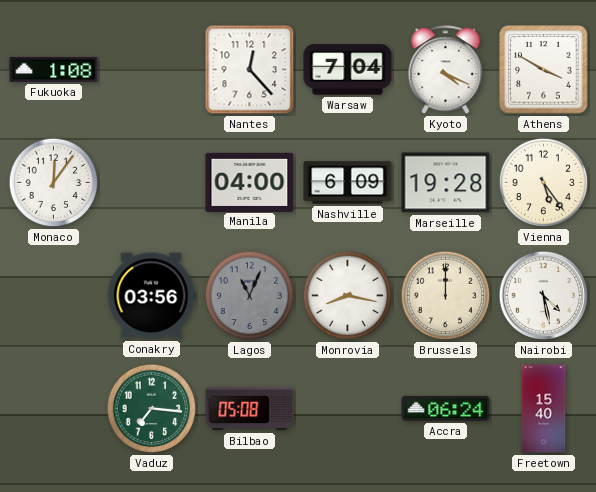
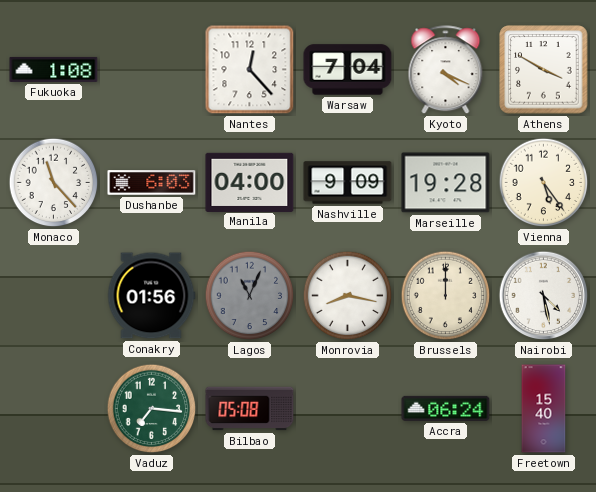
Monaco: 12:06 -> 11:23
Dushanbe: none -> 6:03
Nashville: 6:09 -> 9:09
Conakry: 03:56 -> 01:56
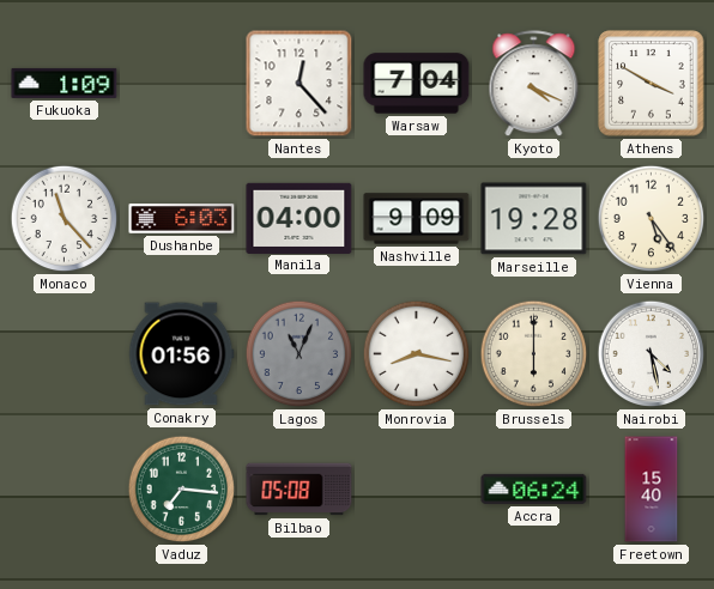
Fukuoka: 1:08 -> 1:09
Brussels: 12:00 -> 6:00
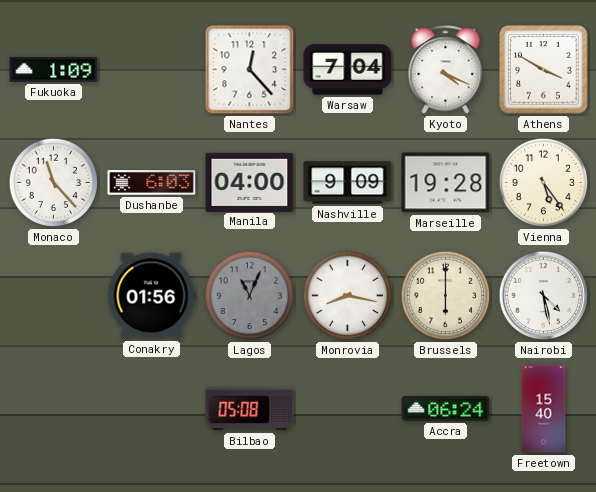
Vaduz: 7:16 -> none
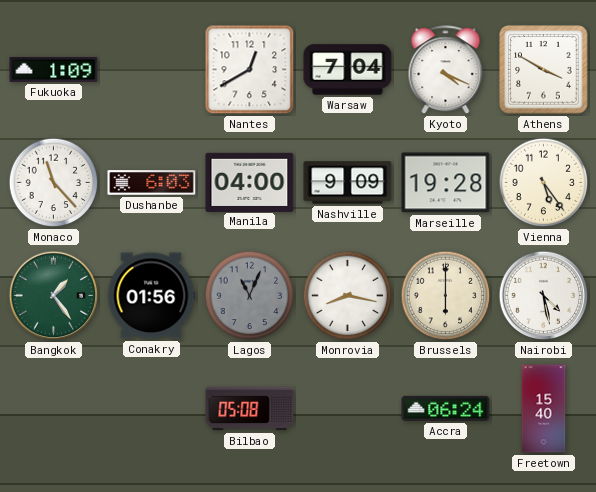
Nantes: 12:23 -> 12:40
Bangkok: none -> 1:24
